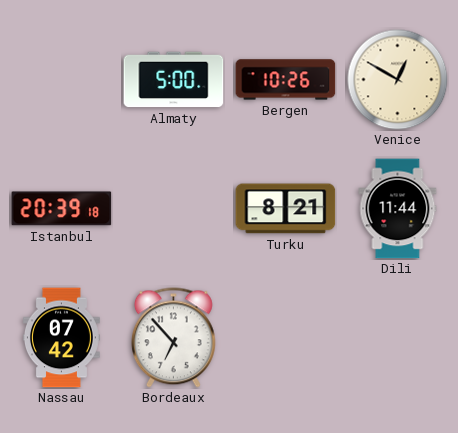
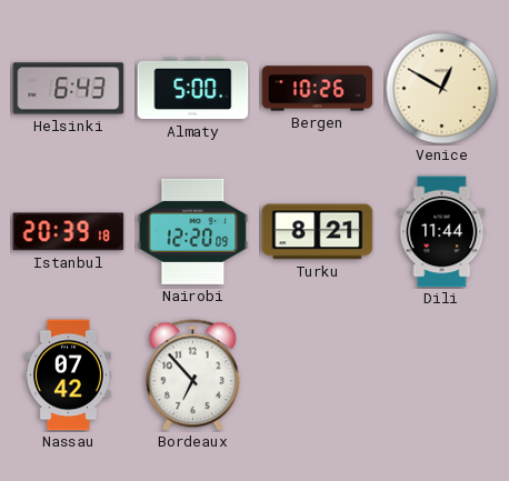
Helsinki: none -> 6:43
Nairobi: none -> 12:20
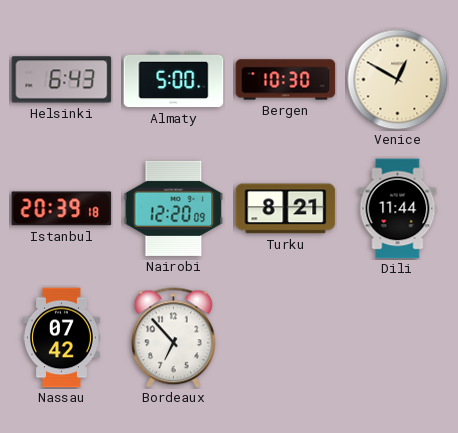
Bergen: 10:26 -> 10:30
